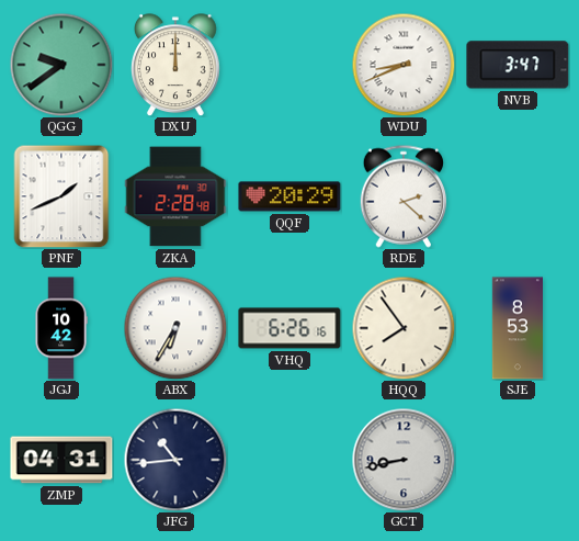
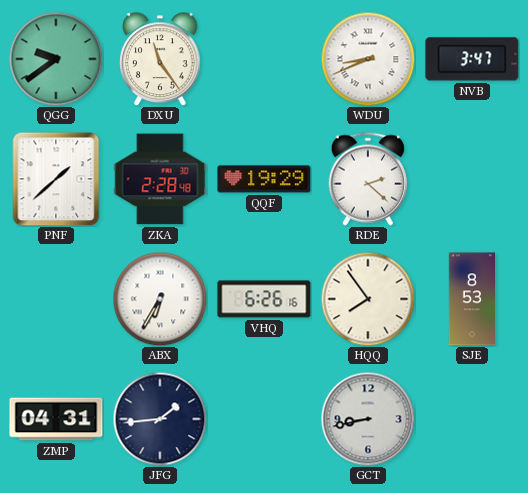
DXU: 12:00 -> 11:24
PNF: 1:41 -> 1:38
QQF: 20:29 -> 19:29
JGJ: 10:42 -> none
JFG: 10:44 -> 1:44
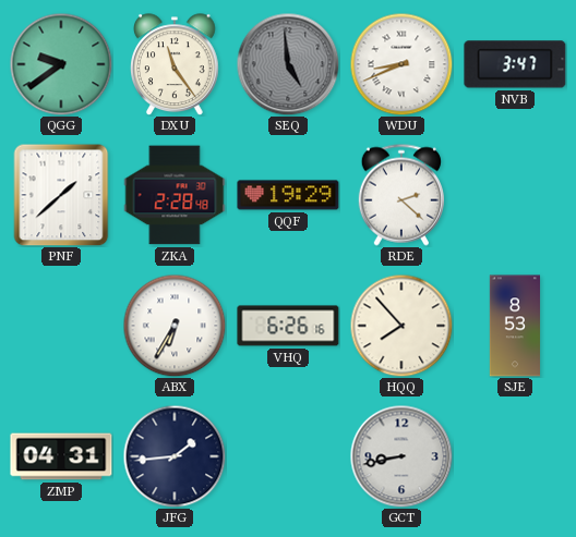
SEQ: none -> 4:59
HQQ: 7:54 -> 7:53
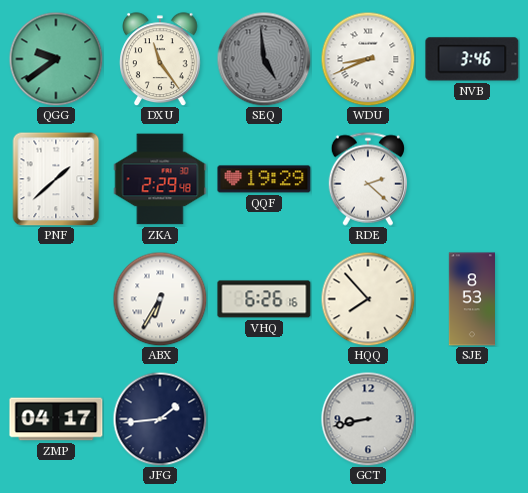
NVB: 3:47 -> 3:46
ZKA: 2:28 -> 2:29
ZMP: 04:31 -> 04:17
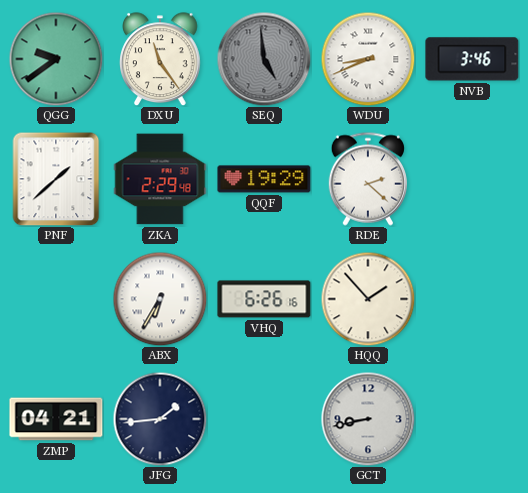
HQQ: 7:53 -> 1:53
SJE: 8:53 -> none
ZMP: 04:17 -> 04:21
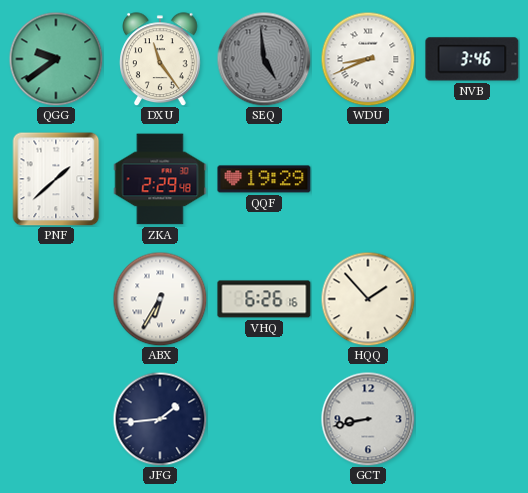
RDE: 2:22 -> none
ZMP: 04:21 -> none
